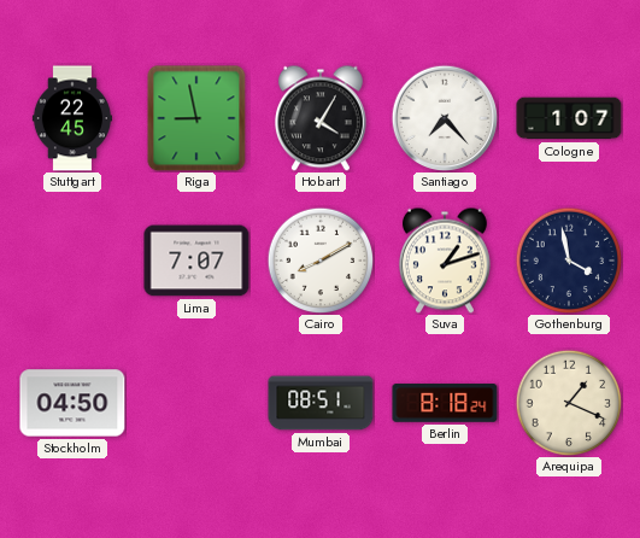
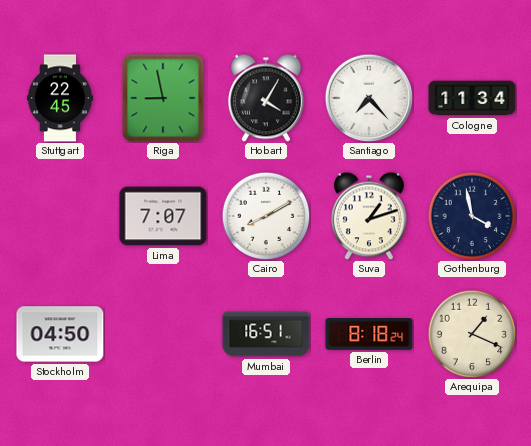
Cologne: 1:07 -> 11:34
Mumbai: 08:51 -> 16:51
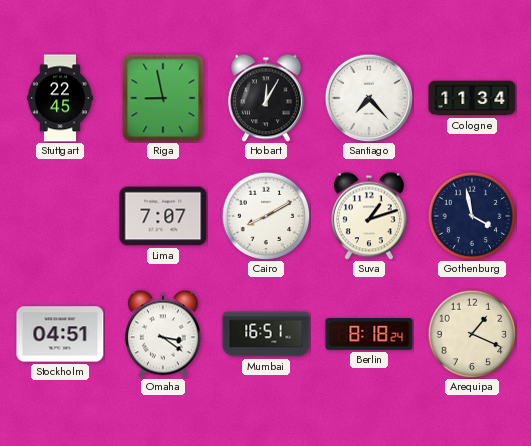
Hobart: 4:05 -> 12:05
Stockholm: 04:50 -> 04:51
Omaha: none -> 3:21
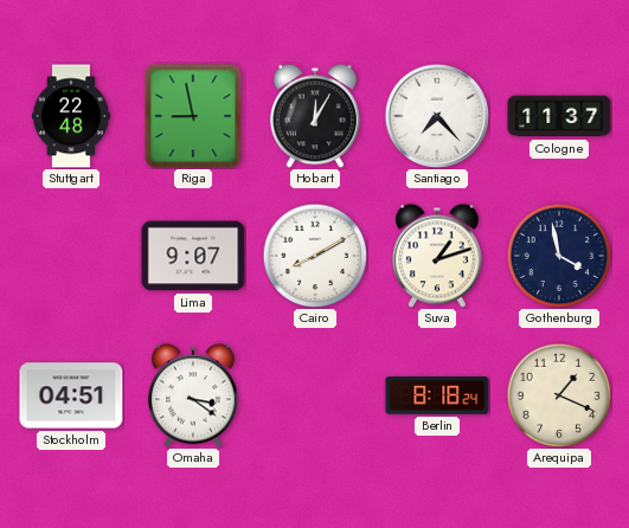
Stuttgart: 22:45 -> 22:48
Cologne: 11:34 -> 11:37
Lima: 7:07 -> 9:07
Mumbai: 16:51 -> none
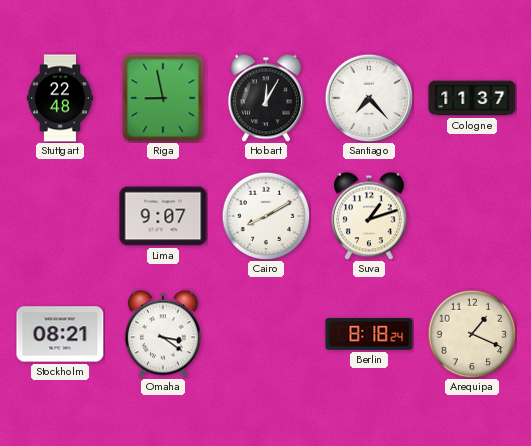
Gothenburg: 3:58 -> none
Stockholm: 04:51 -> 08:21
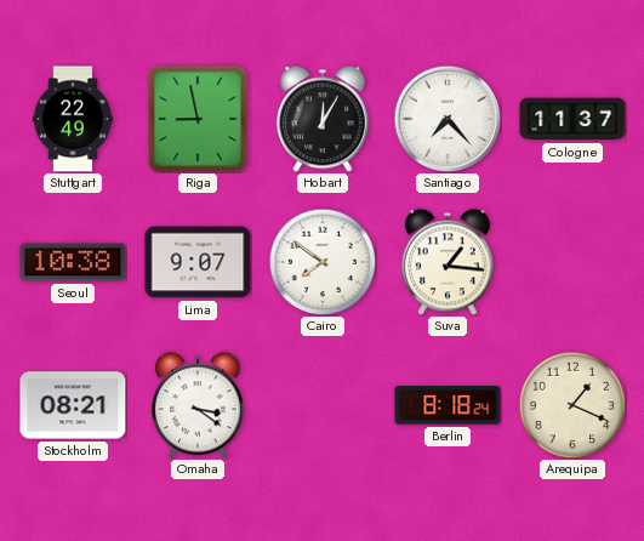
Stuttgart: 22:48 -> 22:49
Seoul: none -> 10:38
Cairo: 8:10 -> 7:51
Suva: 1:12 -> 1:16
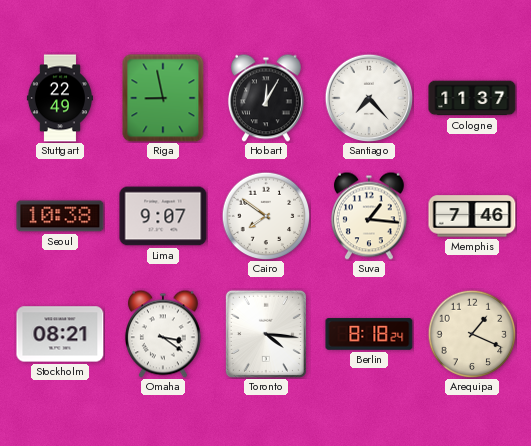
Memphis: none -> 7:46
Toronto: none -> 4:16
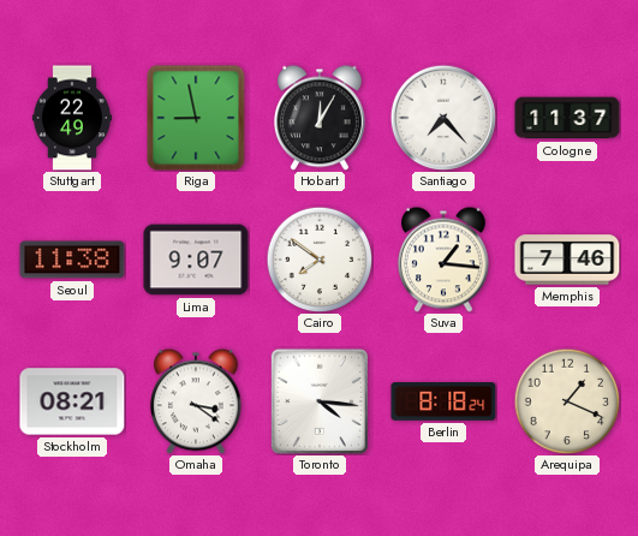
Seoul: 10:38 -> 11:38
